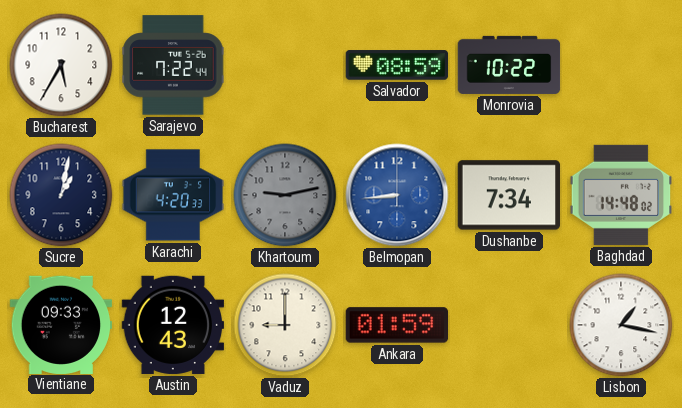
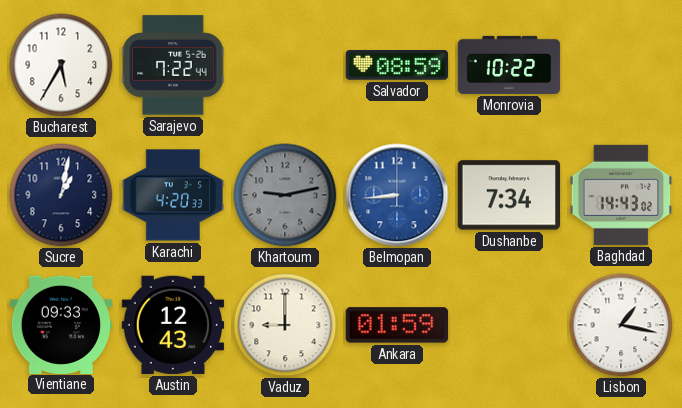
Baghdad: 14:48 -> 14:43
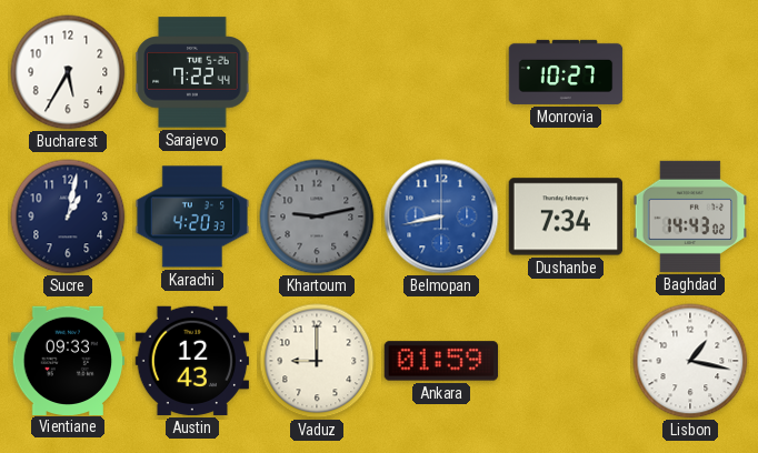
Salvador: 08:59 -> none
Monrovia: 10:22 -> 10:27
Belmopan: 8:44 -> 8:43
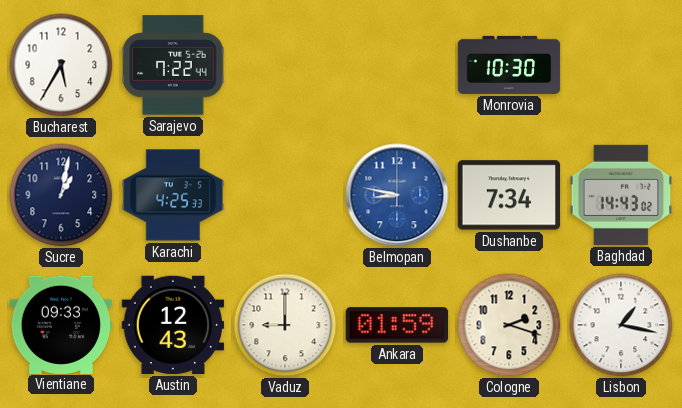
Monrovia: 10:27 -> 10:30
Karachi: 4:20 -> 4:25
Khartoum: 9:13 -> none
Belmopan: 8:43 -> 8:47
Cologne: none -> 2:18
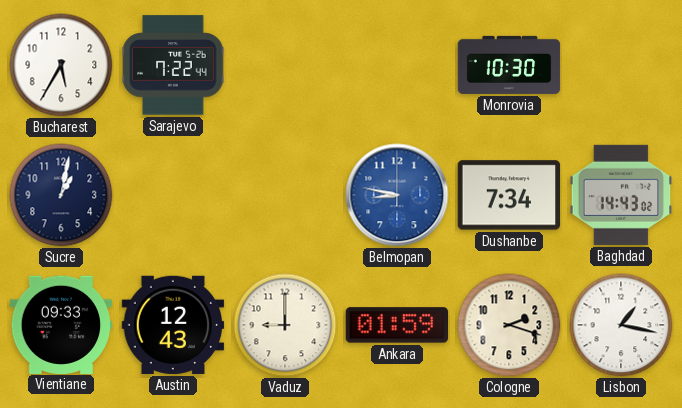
Karachi: 4:25 -> none
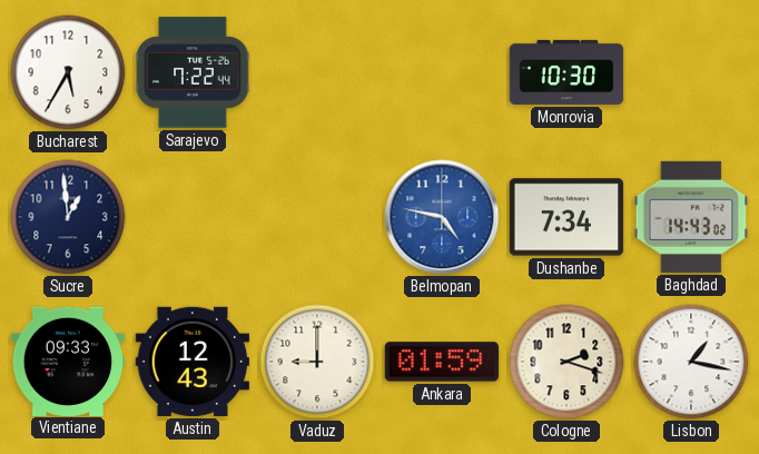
Sucre: 1:02 -> 12:59
Belmopan: 8:47 -> 4:47
